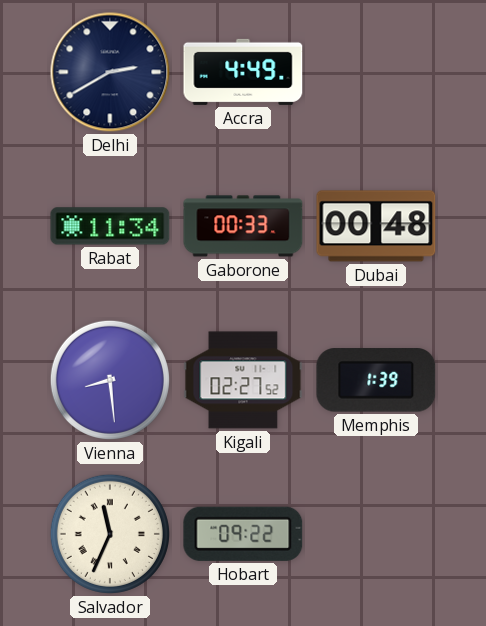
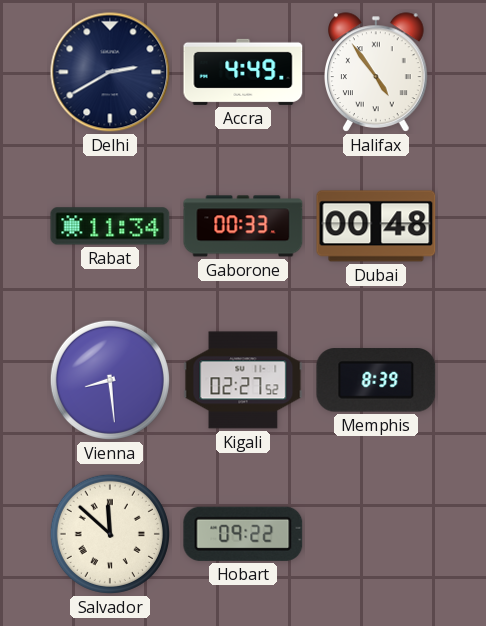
Halifax: none -> 4:54
Memphis: 1:39 -> 8:39
Salvador: 11:34 -> 11:52
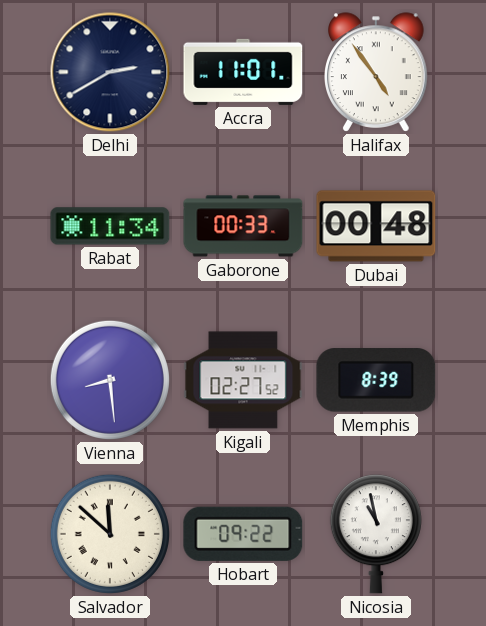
Accra: 4:49 -> 11:01
Nicosia: none -> 10:58
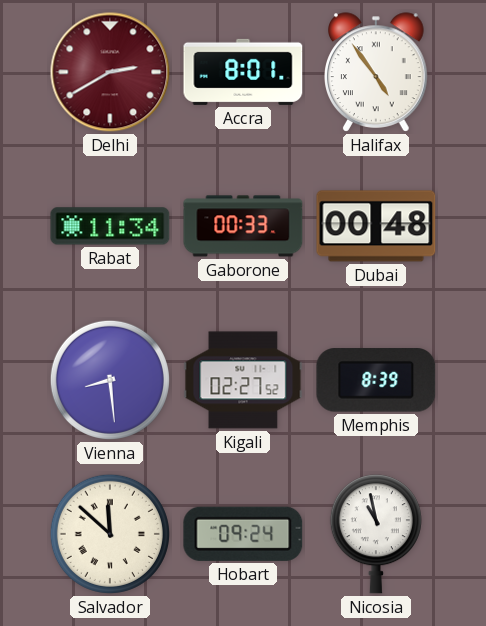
Delhi dial: navy -> burgundy
Accra: 11:01 -> 8:01
Hobart: 09:22 -> 09:24
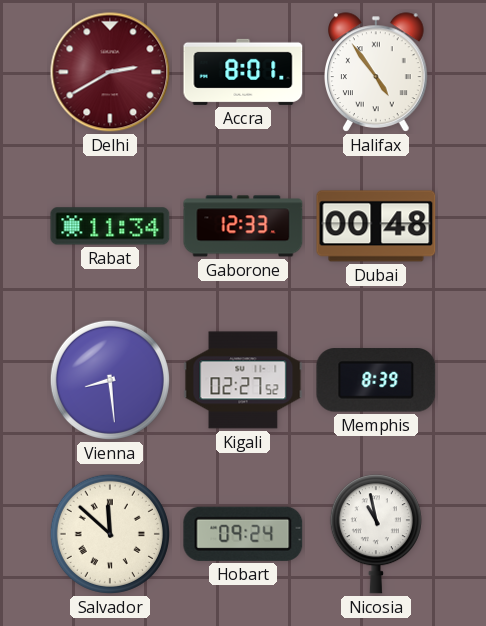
Gaborone: 00:33 -> 12:33
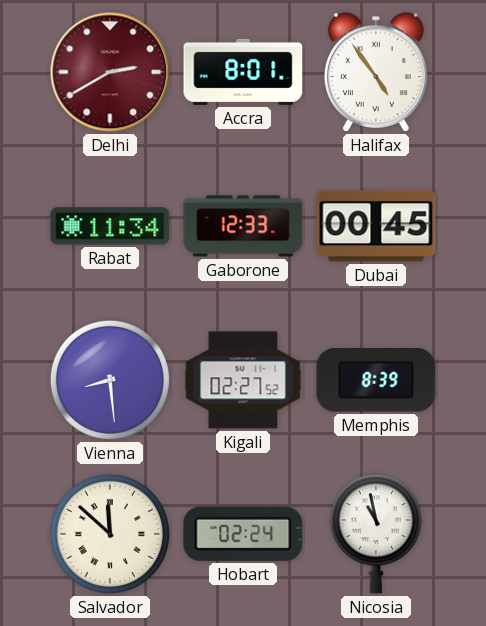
Dubai: 00:48 -> 00:45
Hobart: 09:24 -> 02:24
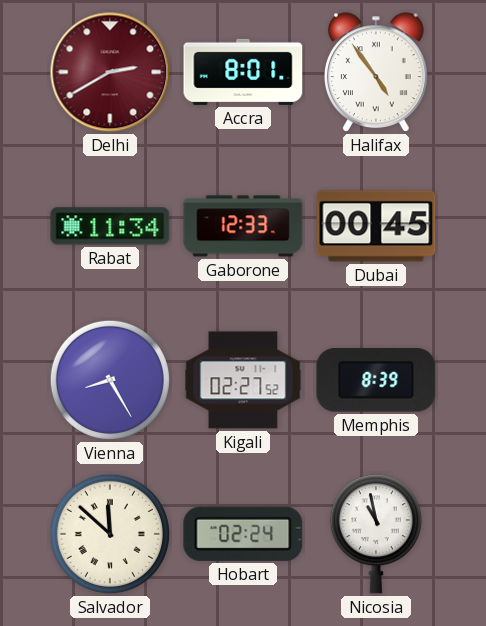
Vienna: 8:29 -> 8:25
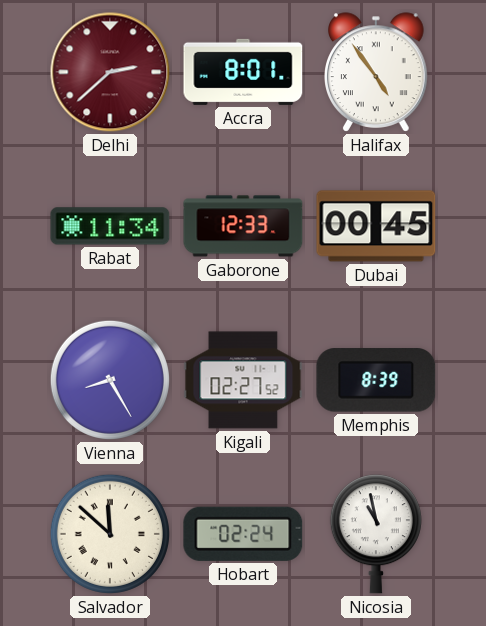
Delhi: 2:40 -> 2:38
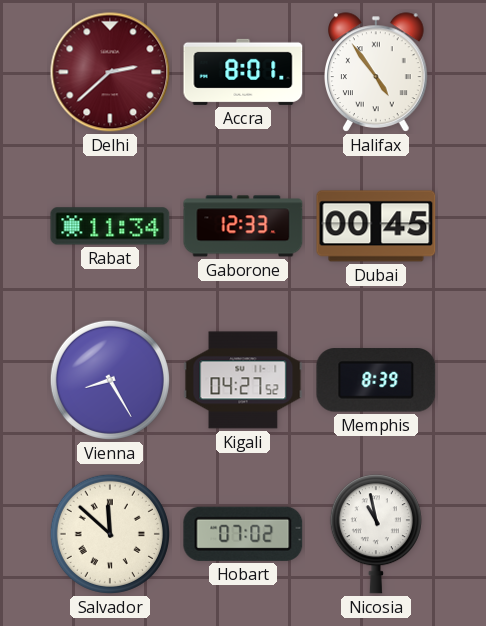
Kigali: 02:27 -> 04:27
Hobart: 02:24 -> 07:02
